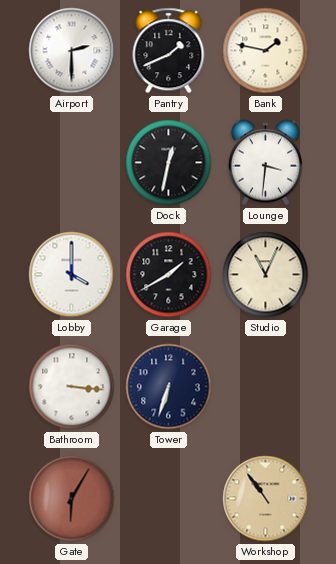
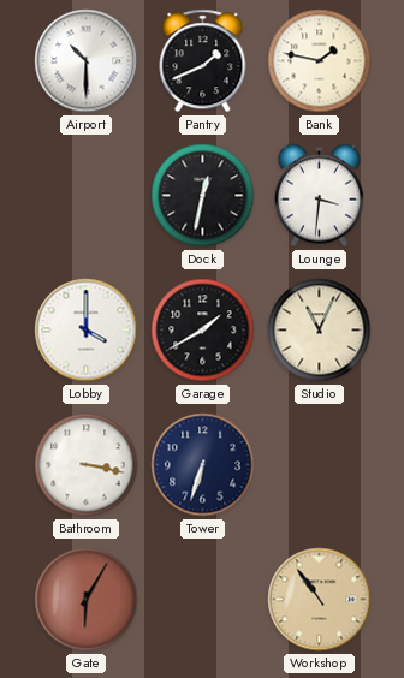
Airport: 2:30 -> 10:30
Bathroom: 3:16 -> 3:17
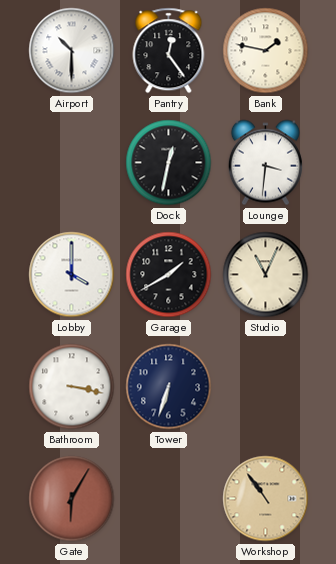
Pantry: 1:41 -> 12:24
